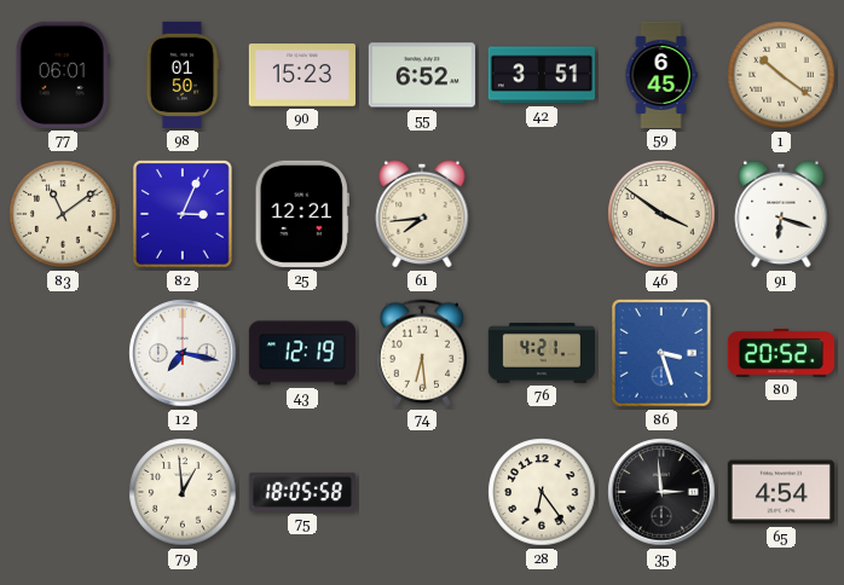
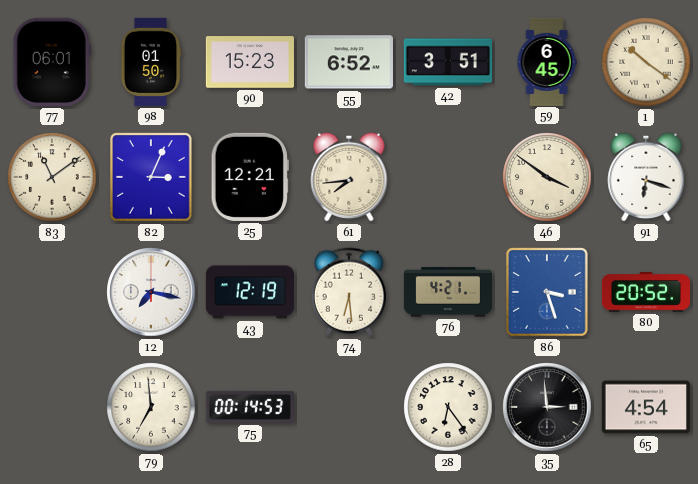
79: 12:59 -> 6:59
75: 18:05 -> 00:14
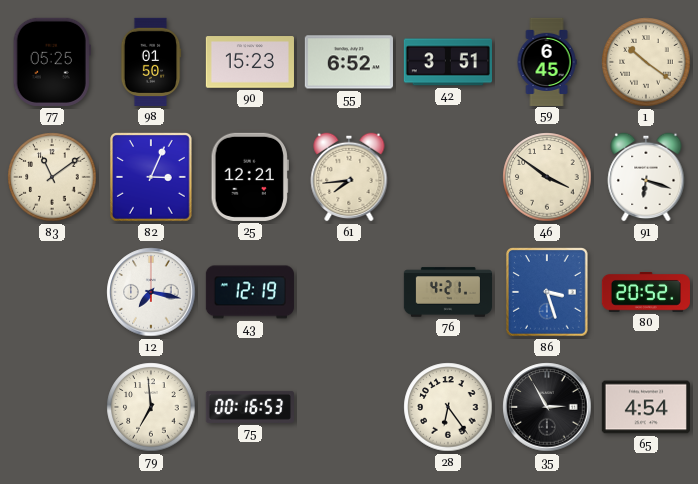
77: 06:01 -> 05:25
74: 6:29 -> none
75: 00:14 -> 00:16
35: 2:59 -> 2:55
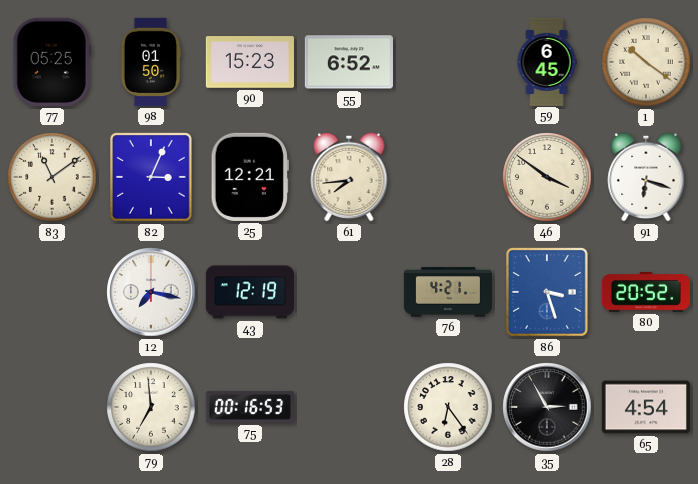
42: 3:51 -> none
